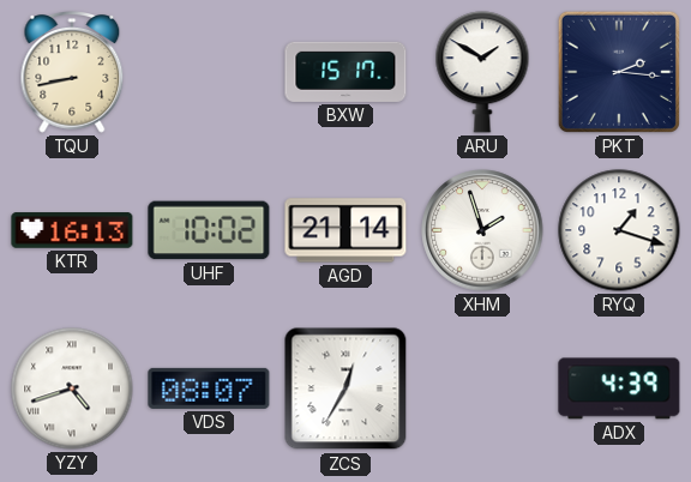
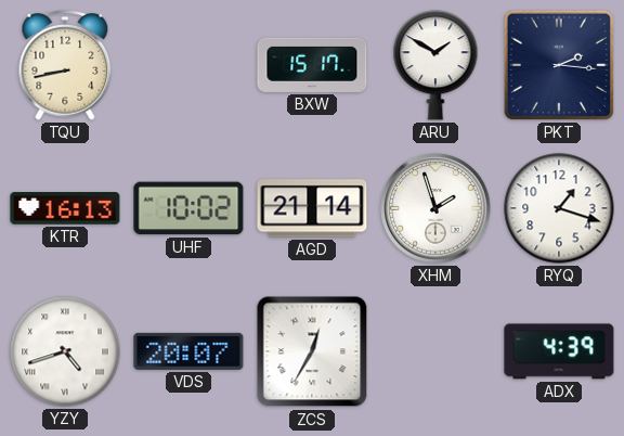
VDS: 08:07 -> 20:07
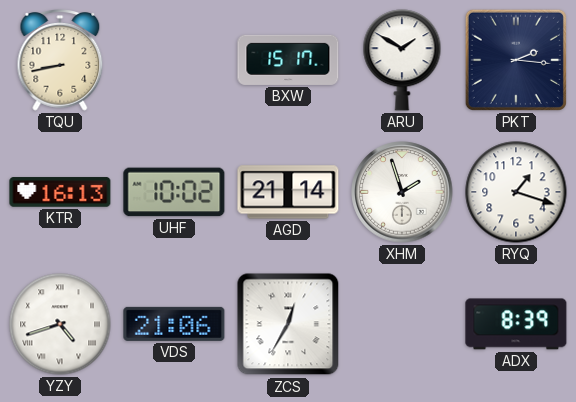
VDS: 20:07 -> 21:06
ADX: 4:39 -> 8:39
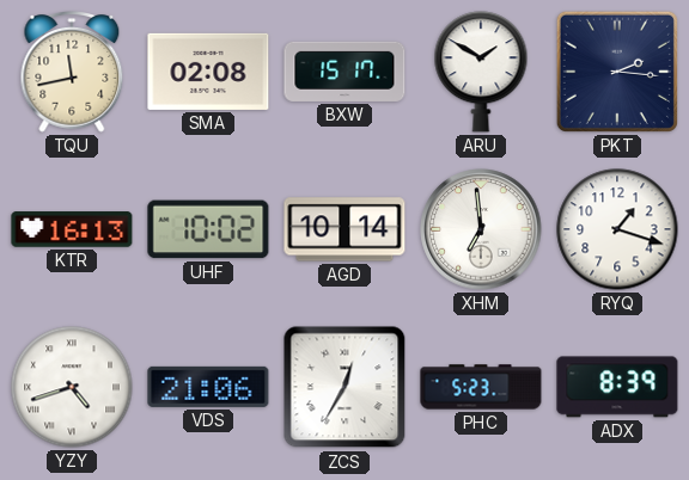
TQU: 8:43 -> 11:43
SMA: none -> 02:08
AGD: 21:14 -> 10:14
XHM: 1:57 -> 6:59
PHC: none -> 5:23
